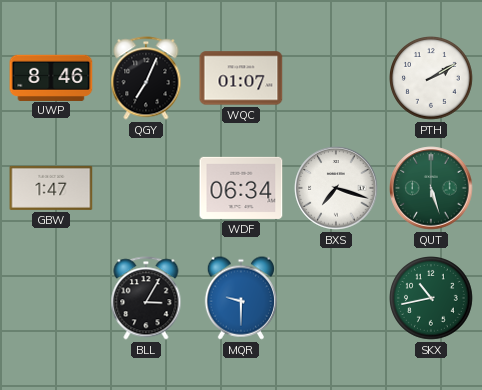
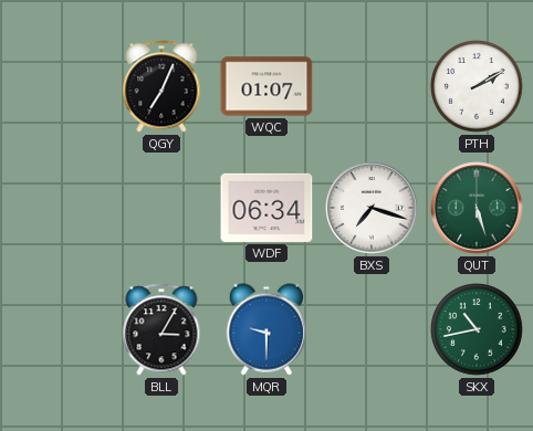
UWP: 8:46 -> none
GBW: 1:47 -> none
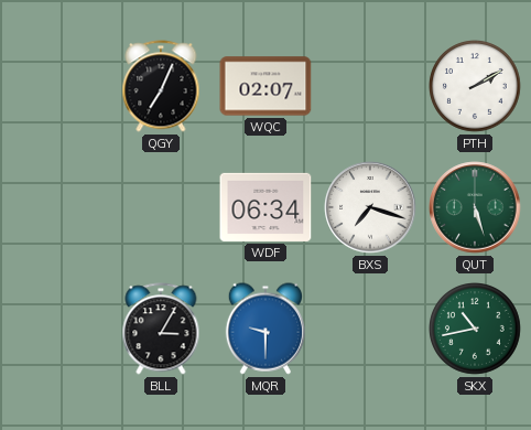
WQC: 01:07 -> 02:07
